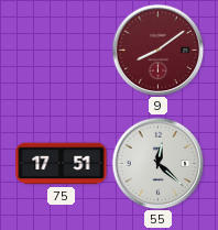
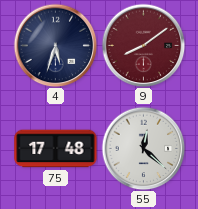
4: none -> 5:33
75: 17:51 -> 17:48
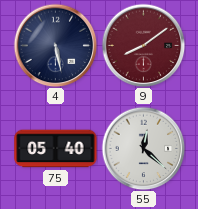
4: 5:33 -> 5:28
75: 17:48 -> 05:40
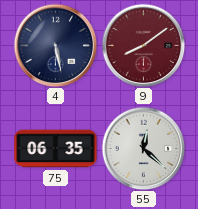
75: 05:40 -> 06:35
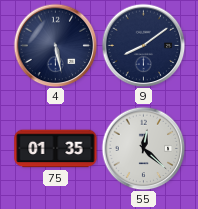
9 dial: burgundy -> navy
75: 06:35 -> 01:35
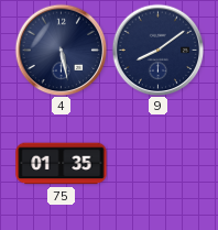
55: 12:22 -> none
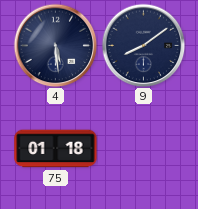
4: 5:28 -> 5:29
75: 01:35 -> 01:18
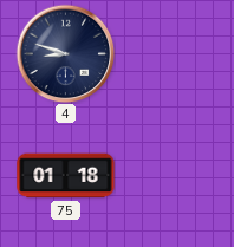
4: 5:29 -> 8:48
9: 8:09 -> none
